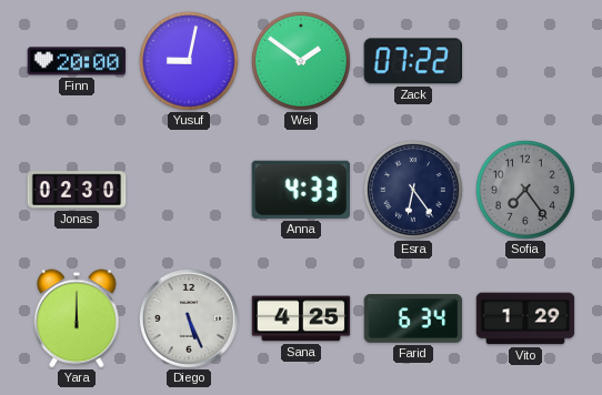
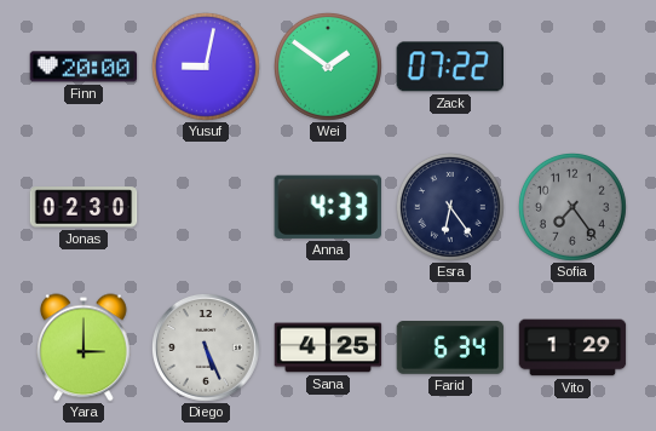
Yara: 12:00 -> 3:00
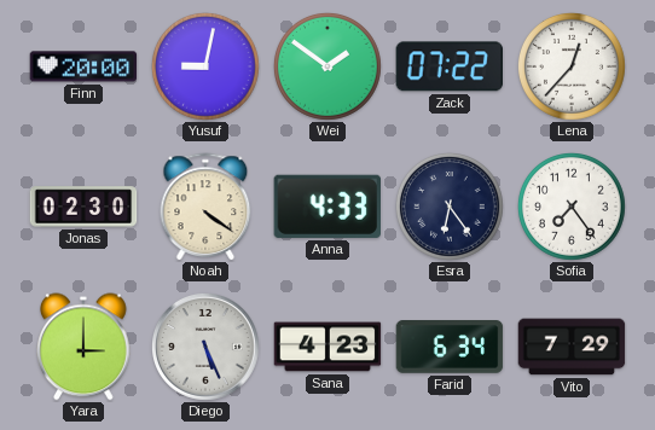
Lena: none -> 12:37
Noah: none -> 4:21
Sofia dial: grey -> white
Sana: 4:25 -> 4:23
Vito: 1:29 -> 7:29
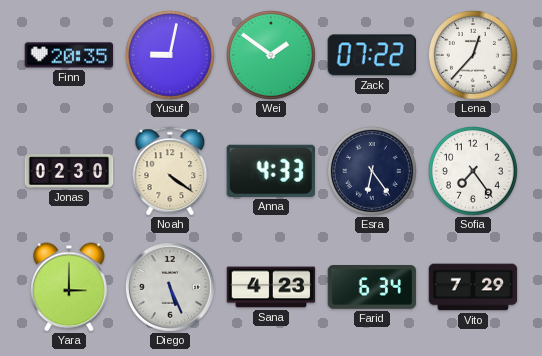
Finn: 20:00 -> 20:35
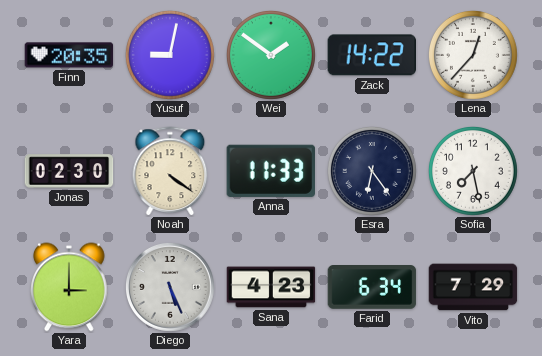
Zack: 07:22 -> 14:22
Anna: 4:33 -> 11:33
Sofia: 7:24 -> 7:28
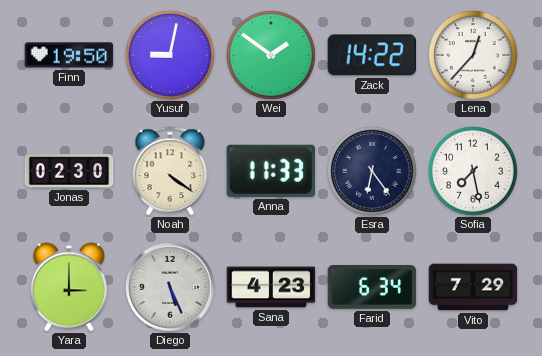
Finn: 20:35 -> 19:50
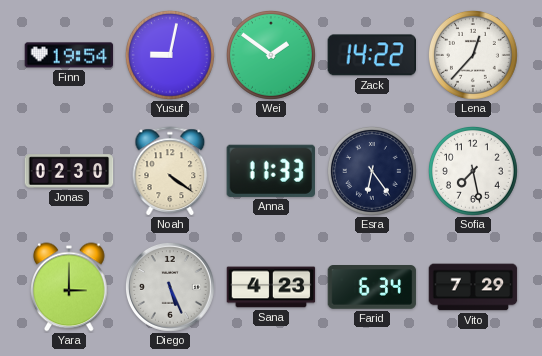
Finn: 19:50 -> 19:54
